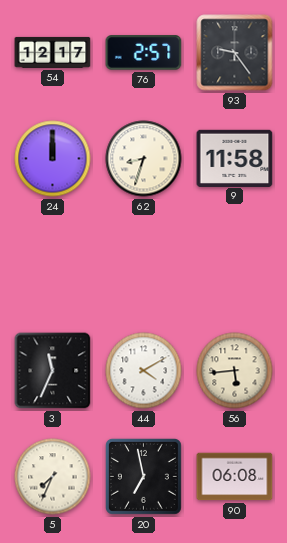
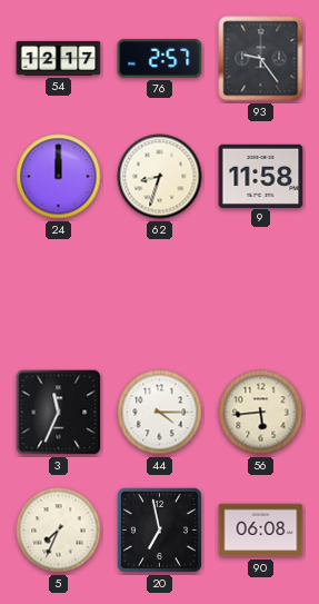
44: 4:10 -> 4:15
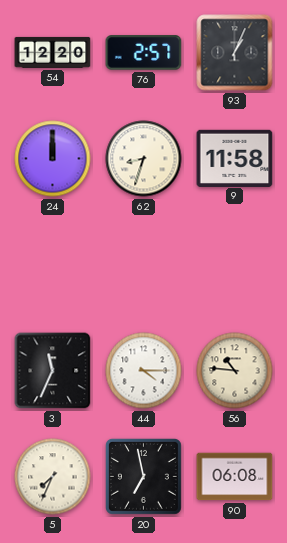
54: 12:17 -> 12:20
93: 9:24 -> 1:04
56: 5:44 -> 10:46
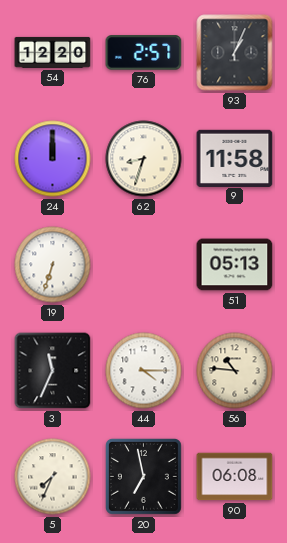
19: none -> 6:33
51: none -> 05:13
